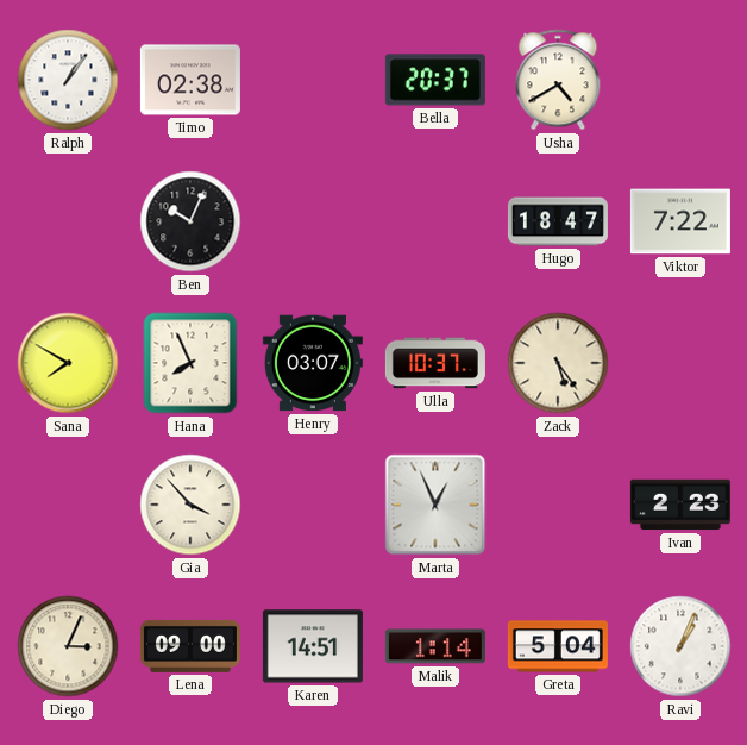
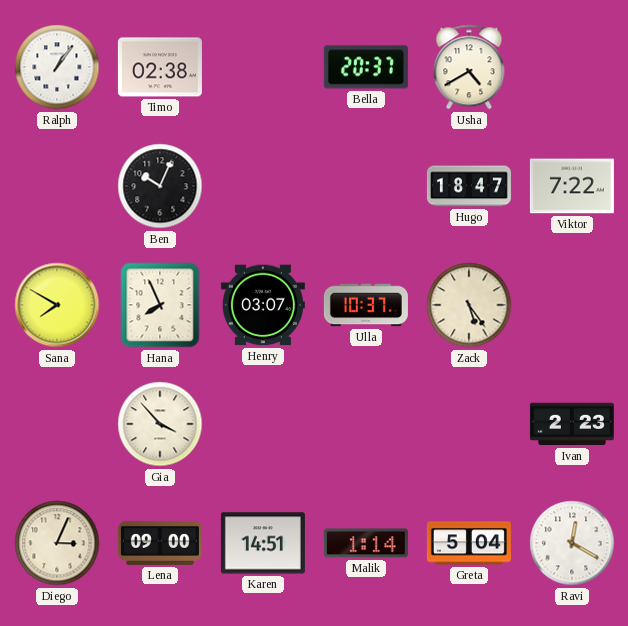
Marta: 12:56 -> none
Ravi: 1:04 -> 12:20
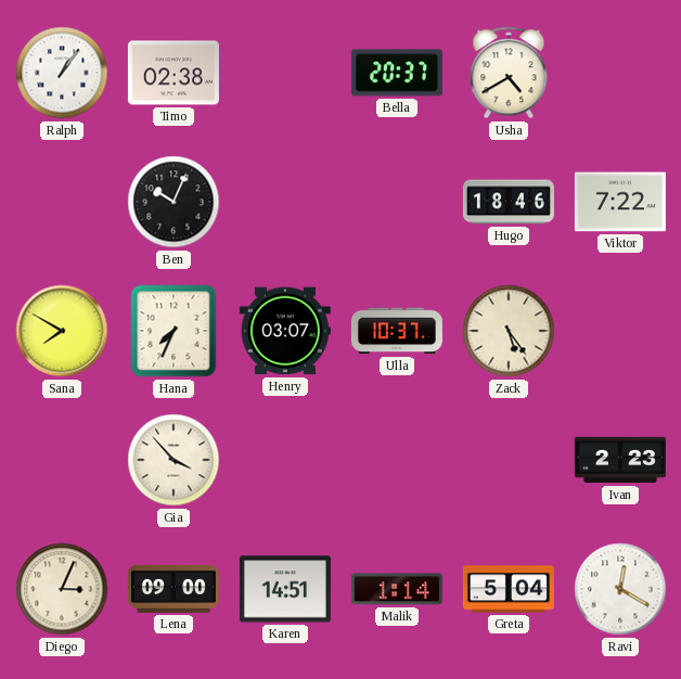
Hugo: 18:47 -> 18:46
Hana: 7:56 -> 7:34
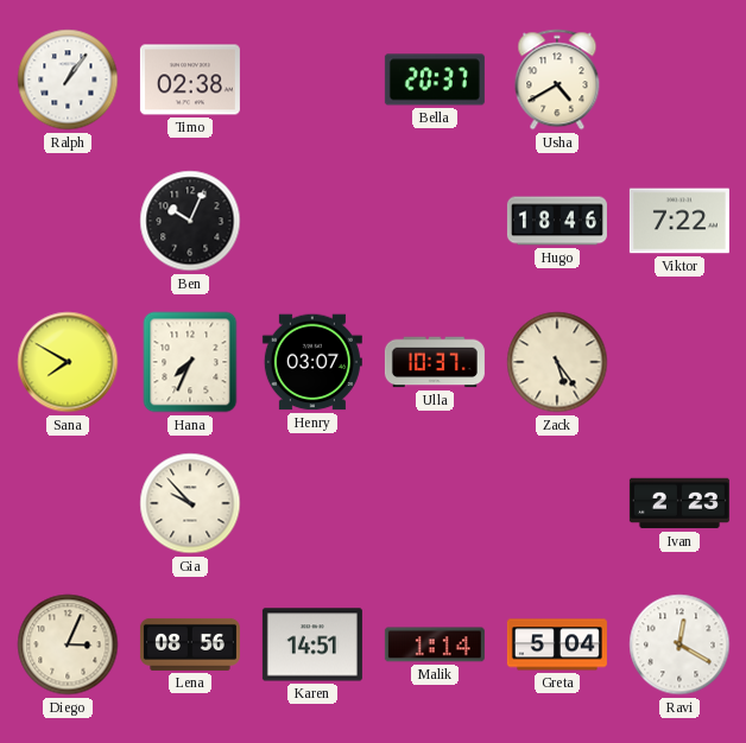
Gia: 3:53 -> 9:53
Lena: 09:00 -> 08:56
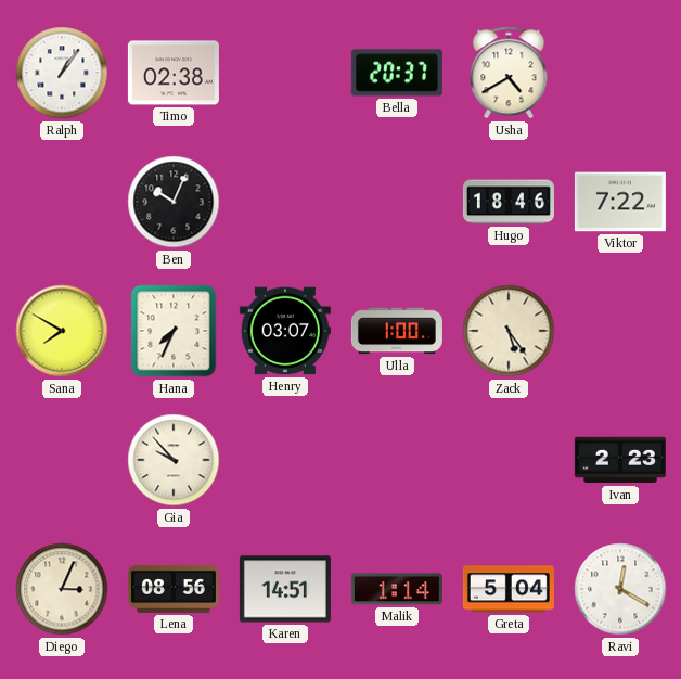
Ulla: 10:37 -> 1:00
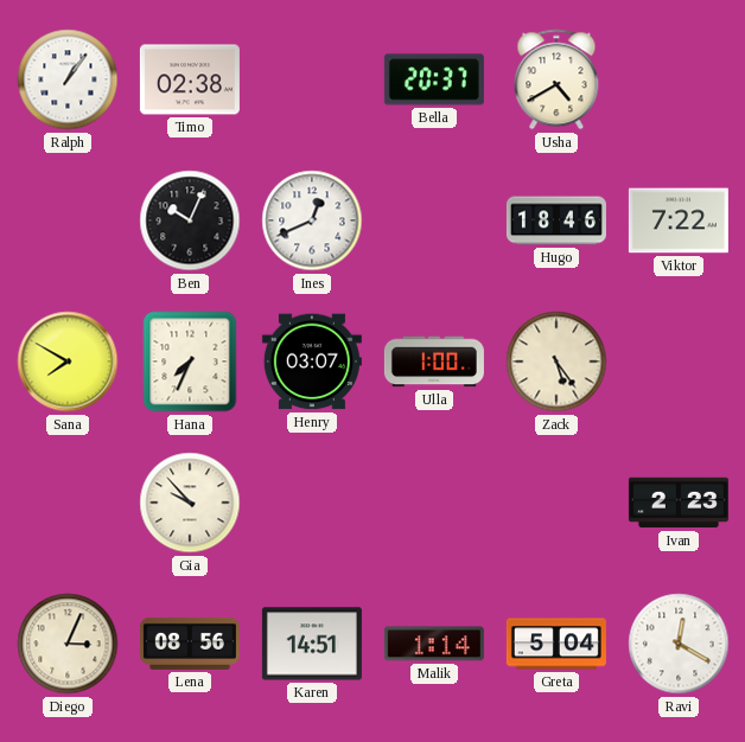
Ines: none -> 12:41
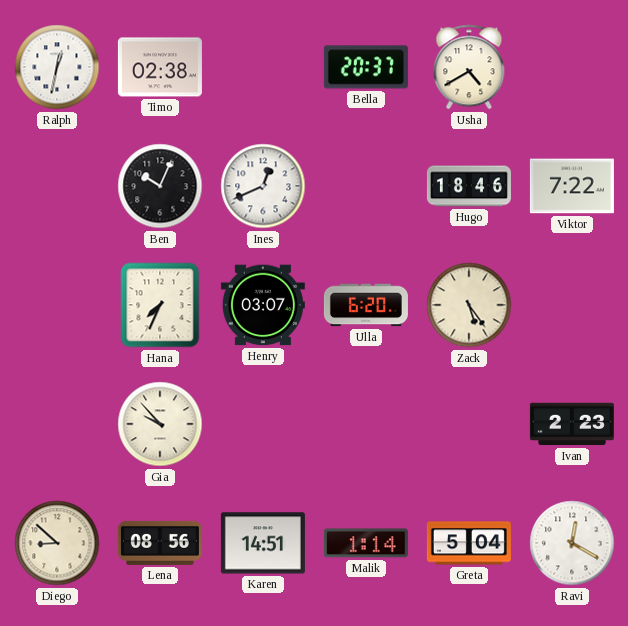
Ralph: 1:06 -> 12:32
Sana: 7:50 -> none
Ulla: 1:00 -> 6:20
Diego: 3:04 -> 8:52
